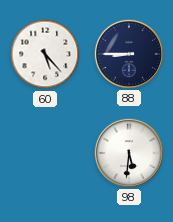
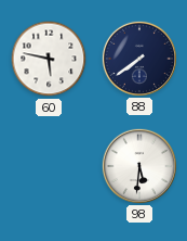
60: 5:23 -> 5:47
88: 8:45 -> 7:39
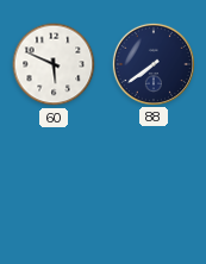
60: 5:47 -> 5:49
98: 5:31 -> none
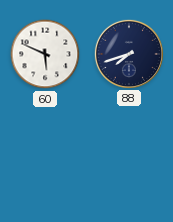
88: 7:39 -> 7:42
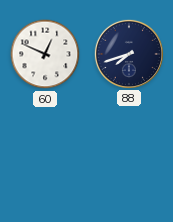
60: 5:49 -> 12:49
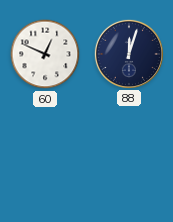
88: 7:42 -> 12:03
